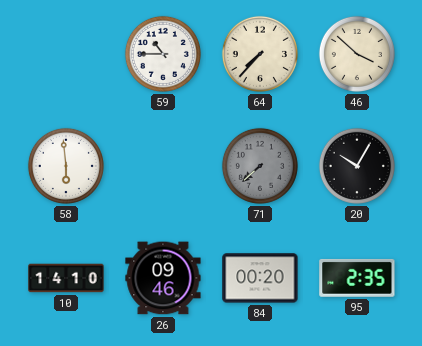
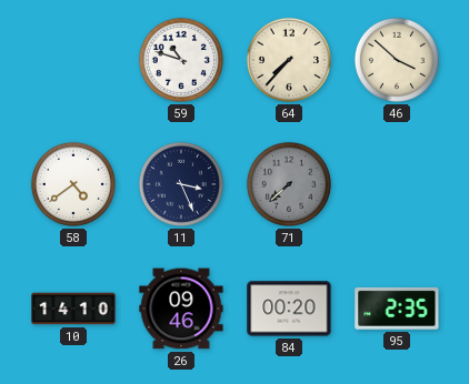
59: 10:45 -> 10:48
58: 5:59 -> 4:39
11: none -> 3:26
20: 10:05 -> none
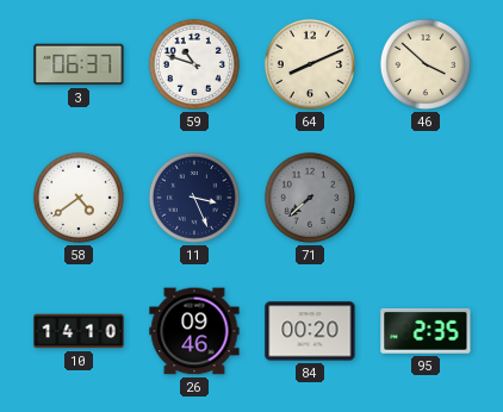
3: none -> 06:37
64: 7:37 -> 8:11
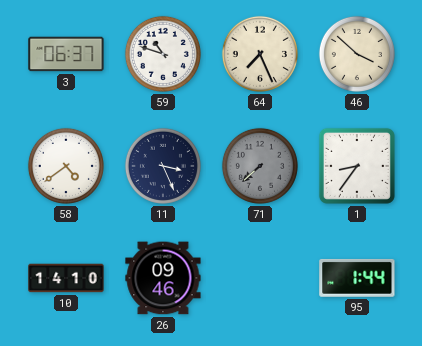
64: 8:11 -> 7:26
1: none -> 8:36
84: 00:20 -> none
95: 2:35 -> 1:44
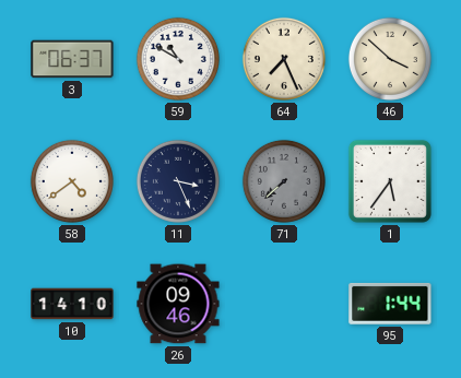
59: 10:48 -> 10:50
1: 8:36 -> 5:36
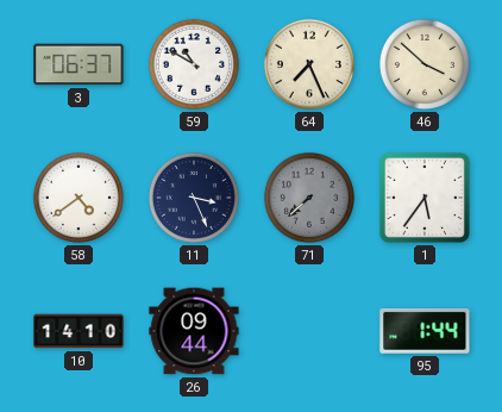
26: 09:46 -> 09:44
